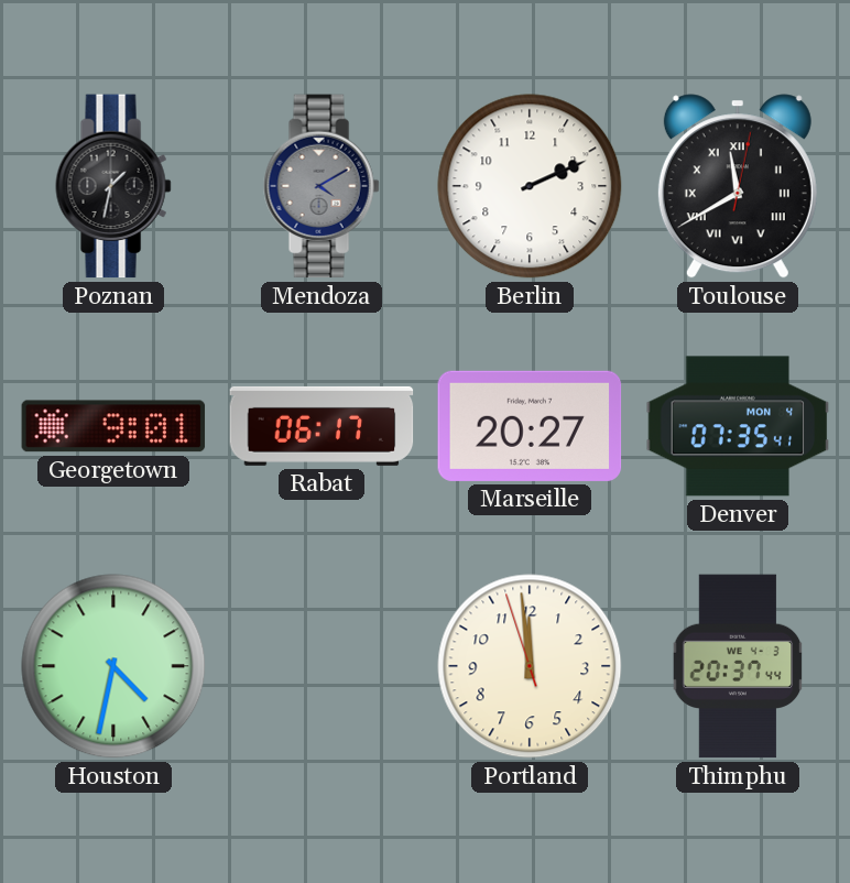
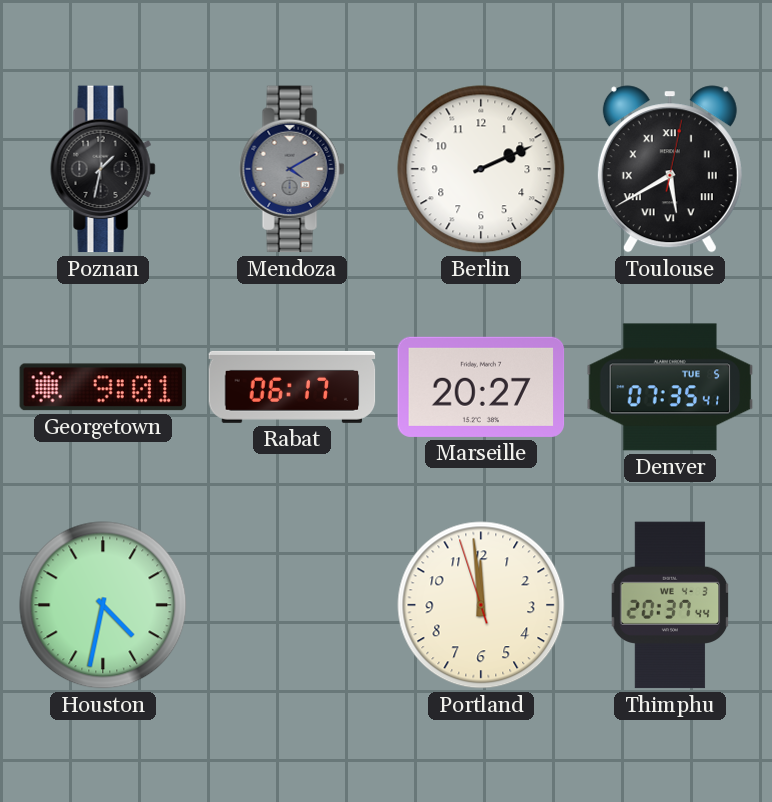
Toulouse: 11:40 -> 5:40
Denver date: MON 4 -> TUE 5
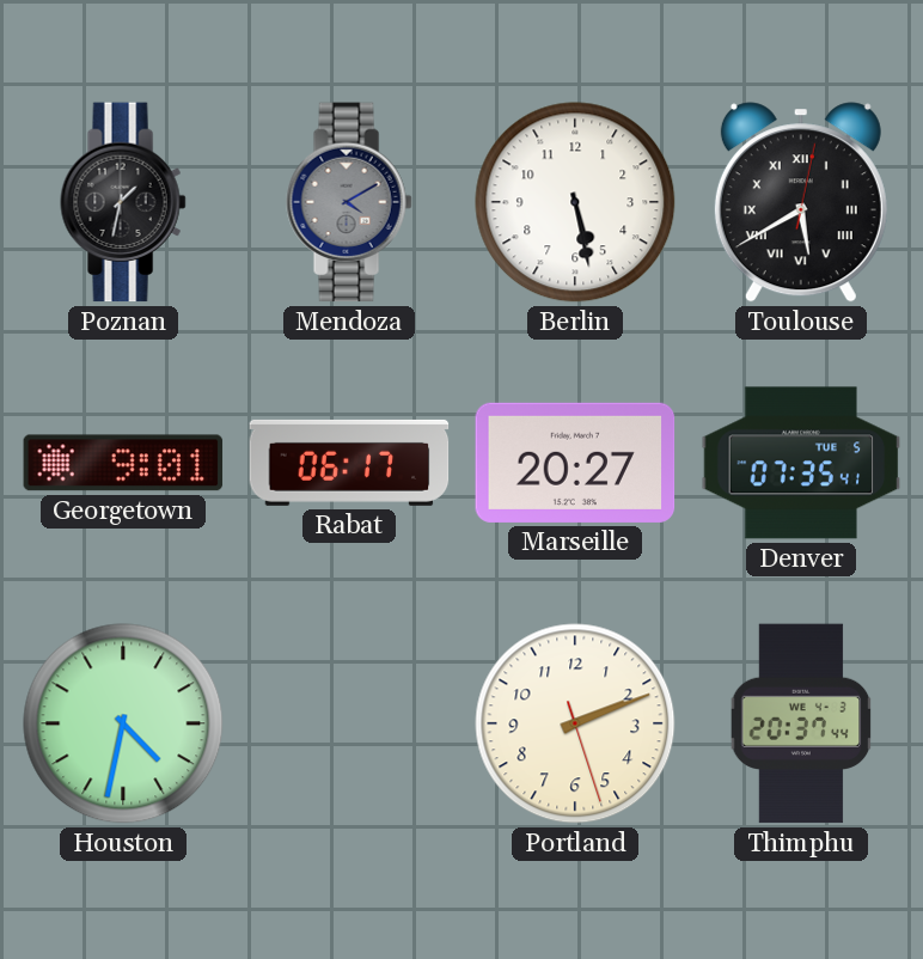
Berlin: 2:11 -> 5:28
Portland: 11:58 -> 2:11
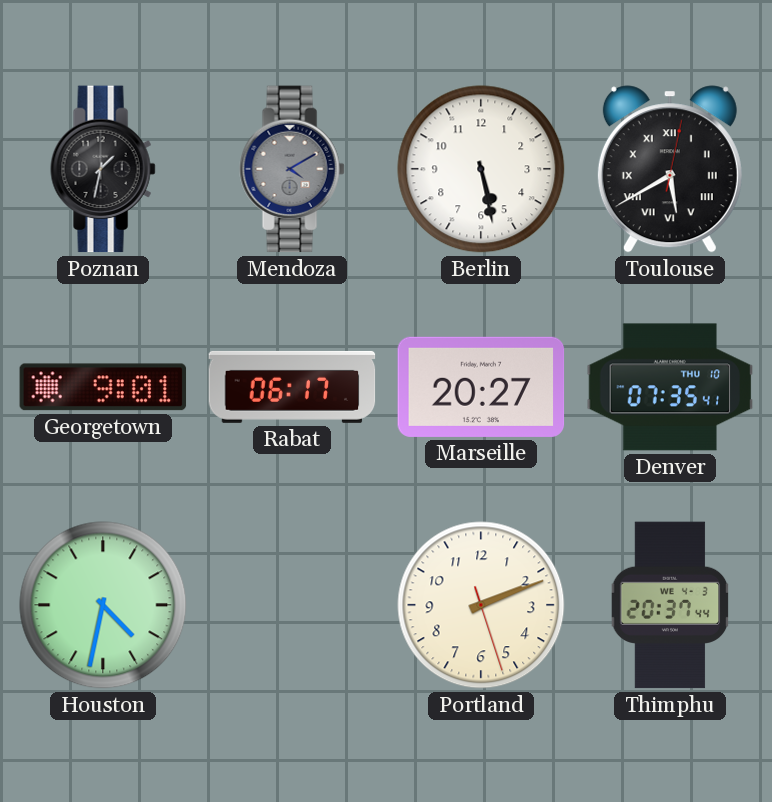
Denver date: TUE 5 -> THU 10
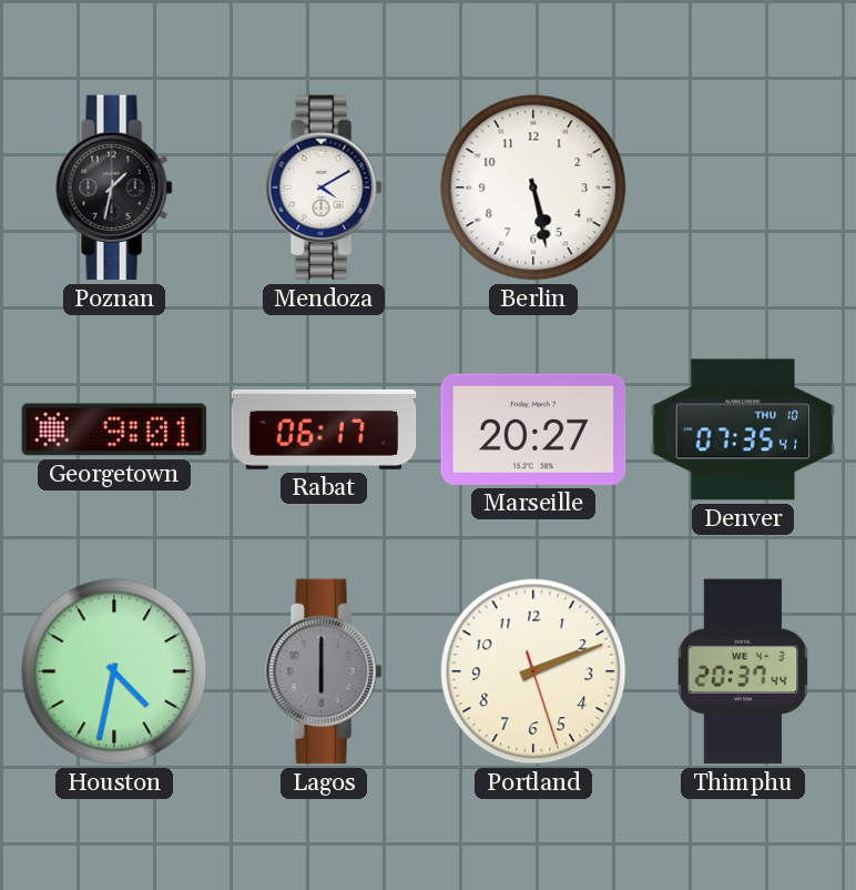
Mendoza dial: grey -> white
Toulouse: 5:40 -> none
Lagos: none -> 6:00
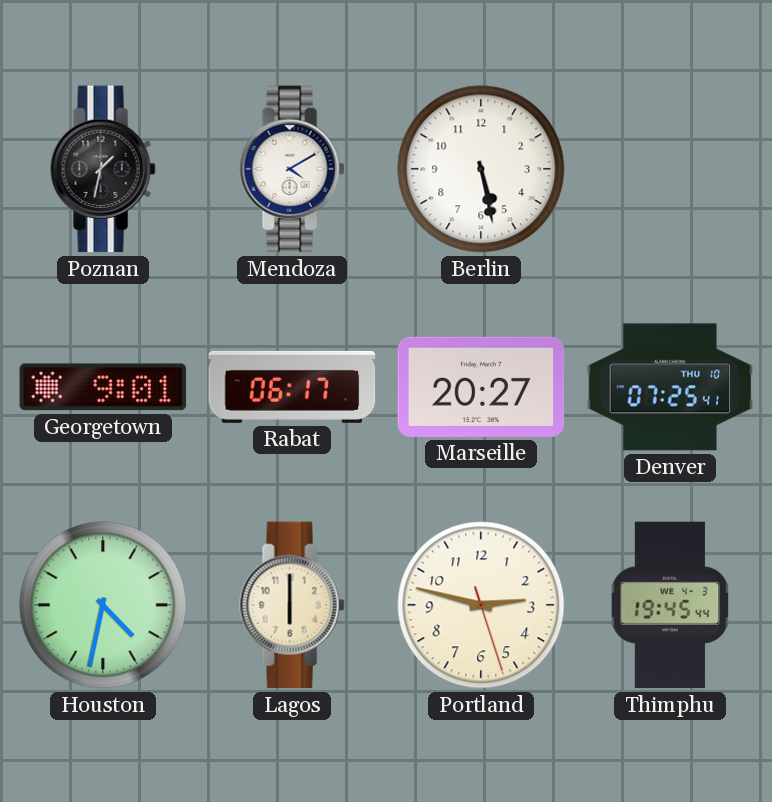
Denver: 07:35 -> 07:25
Lagos dial: grey -> cream
Portland: 2:11 -> 2:47
Thimphu: 20:37 -> 19:45
